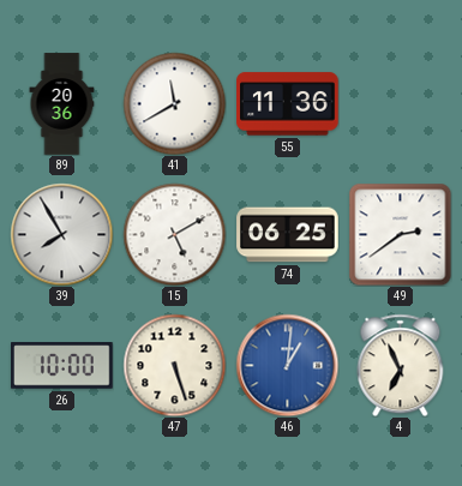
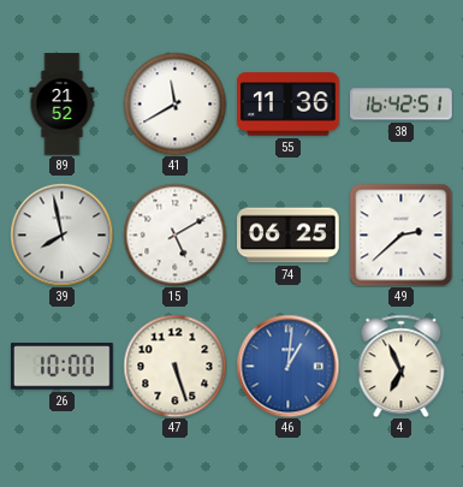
89: 20:36 -> 21:52
38: none -> 16:42
39: 7:55 -> 7:58
49: 2:39 -> 2:38
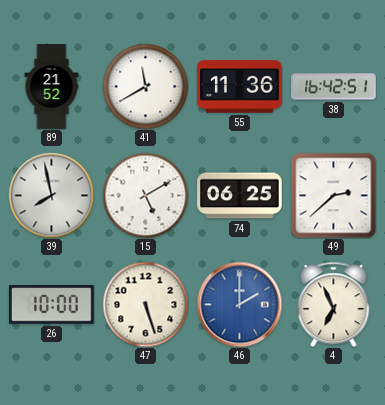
46: 1:01 -> 2:00
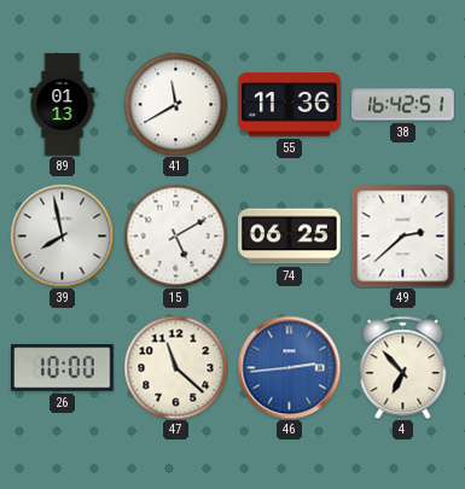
89: 21:52 -> 01:13
47: 5:27 -> 11:22
46: 2:00 -> 2:44
4: 6:56 -> 6:53
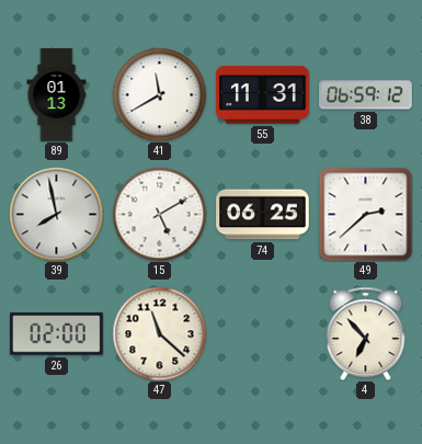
55: 11:36 -> 11:31
38: 16:42 -> 06:59
26: 10:00 -> 02:00
46: 2:44 -> none
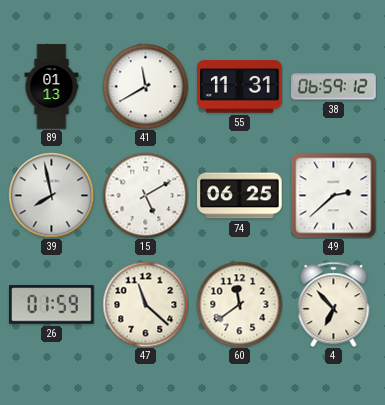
26: 02:00 -> 01:59
60: none -> 11:39
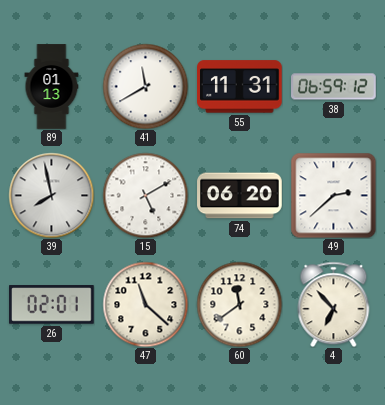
74: 06:25 -> 06:20
26: 01:59 -> 02:01
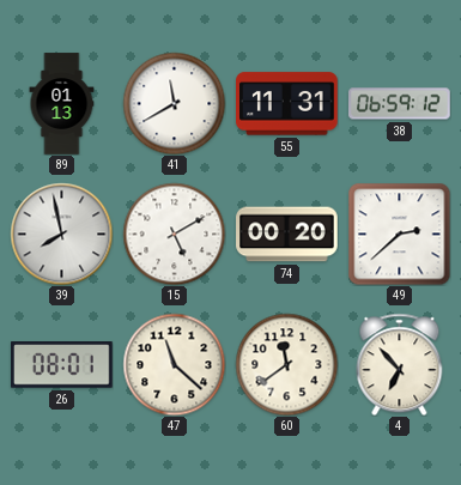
74: 06:20 -> 00:20
26: 02:01 -> 08:01
